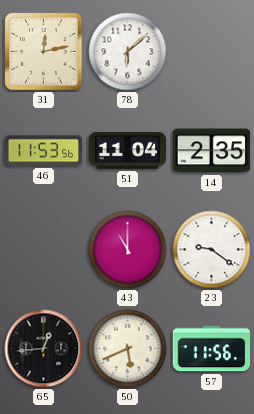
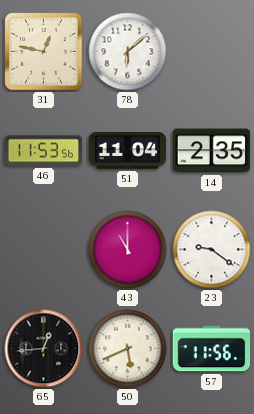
31: 12:13 -> 12:47
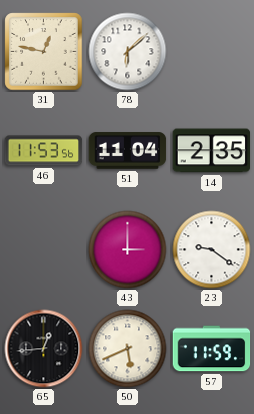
43: 11:00 -> 3:00
57: 11:56 -> 11:59
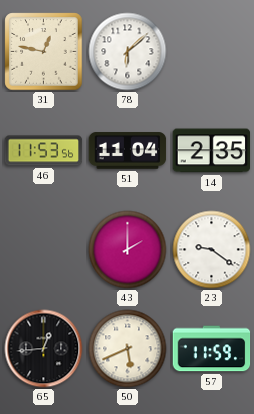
43: 3:00 -> 2:00
